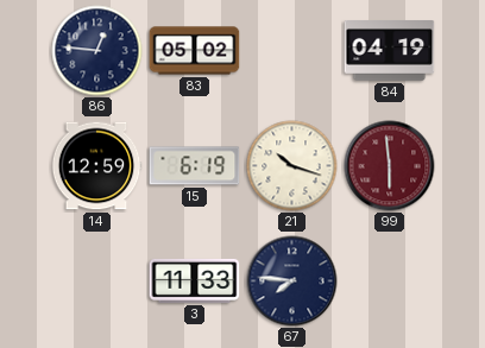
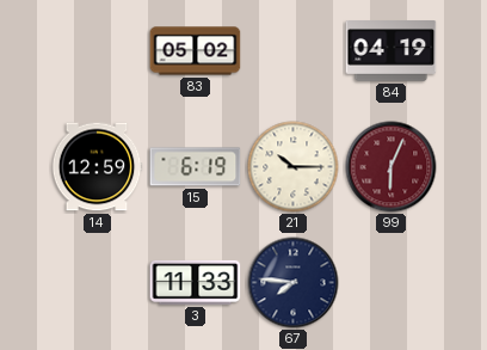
86: 12:46 -> none
21: 10:18 -> 10:15
99: 5:59 -> 6:04
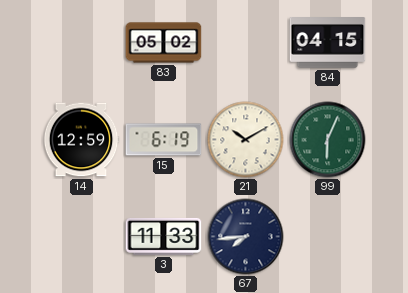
84: 04:19 -> 04:15
21: 10:15 -> 10:10
99 dial: burgundy -> green
67: 7:46 -> 7:44
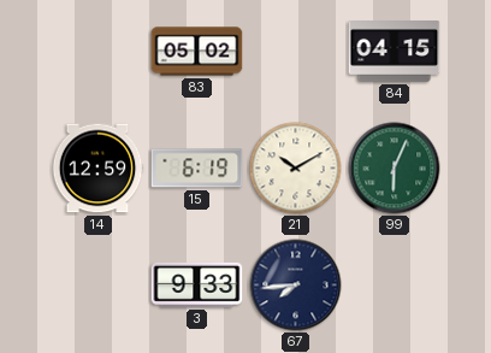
3: 11:33 -> 9:33
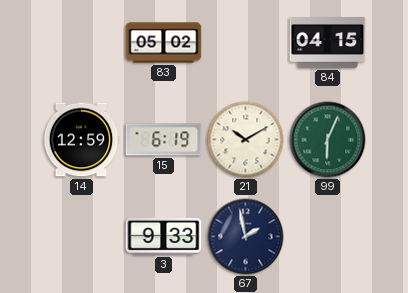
67: 7:44 -> 1:58
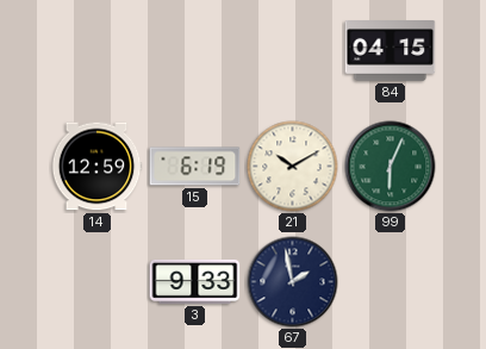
83: 05:02 -> none
